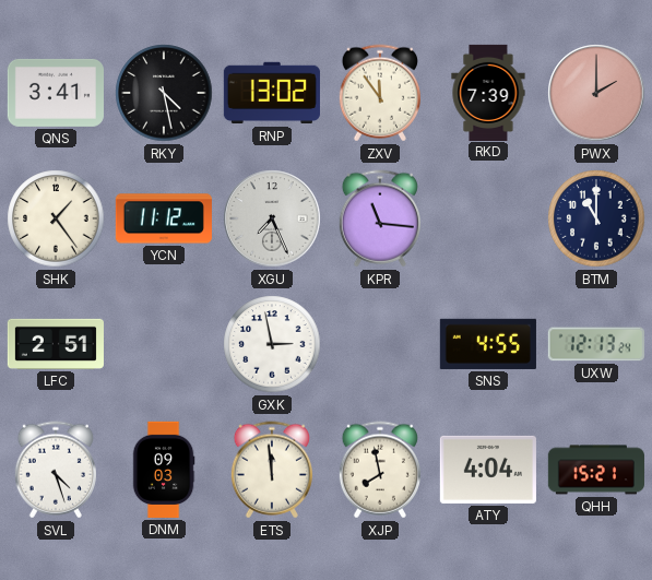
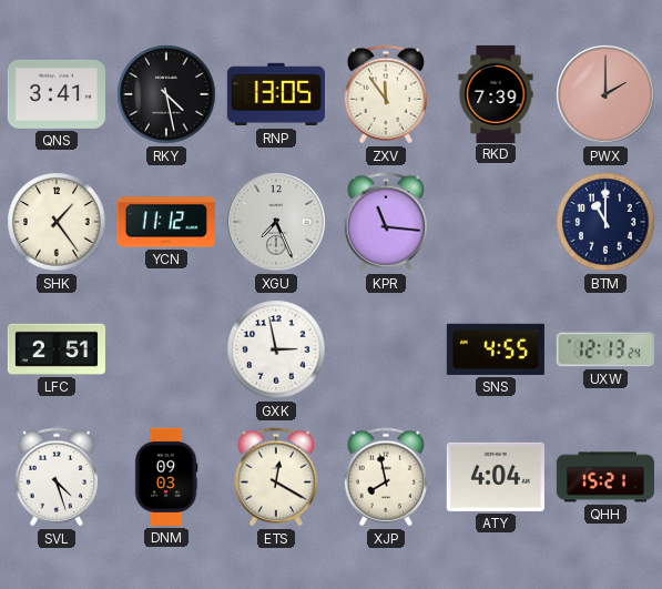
RNP: 13:02 -> 13:05
ETS: 11:59 -> 12:20
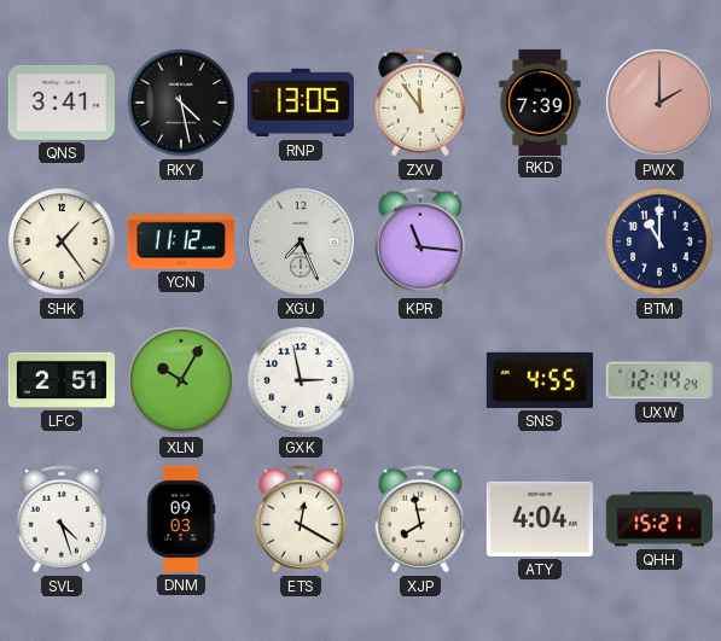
XLN: none -> 10:05
UXW: 12:13 -> 12:14
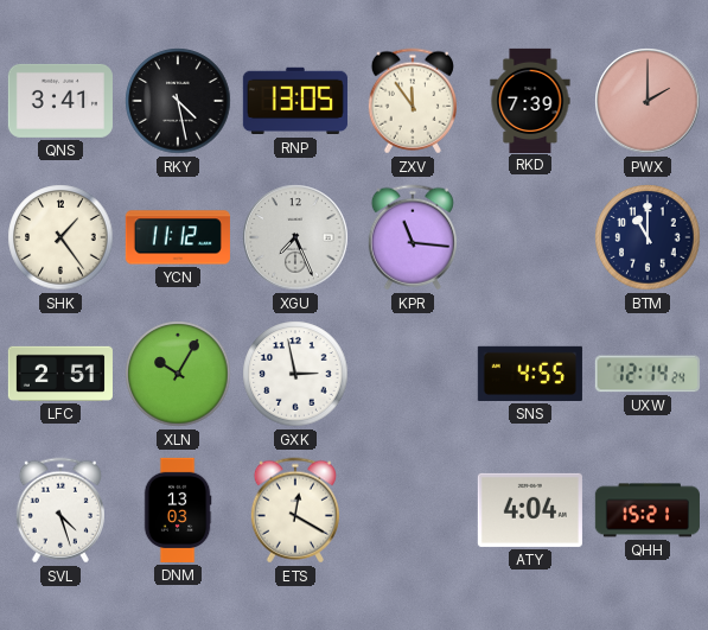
DNM: 09:03 -> 13:03
XJP: 7:58 -> none
